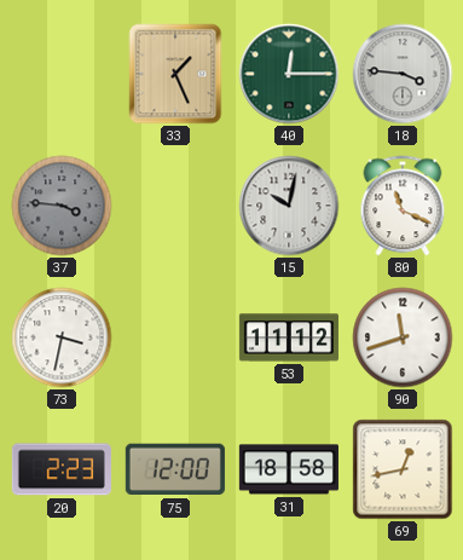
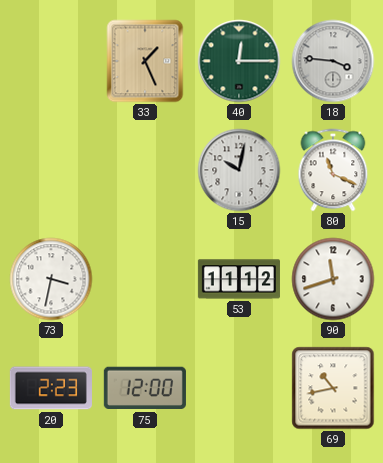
37: 3:46 -> none
31: 18:58 -> none
69: 12:43 -> 10:43
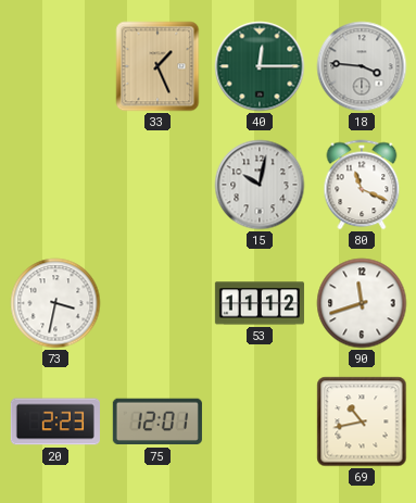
75: 12:00 -> 12:01
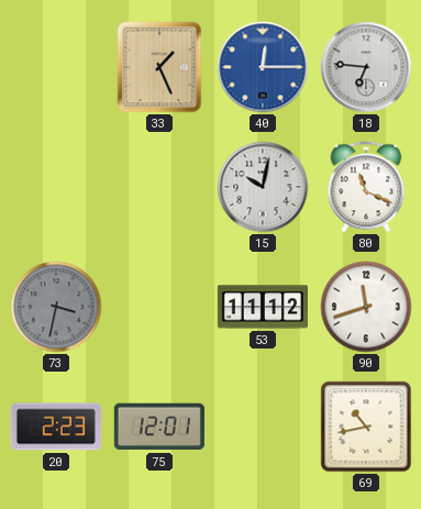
40 dial: green -> blue
18: 3:46 -> 6:46
73 dial: white -> grey
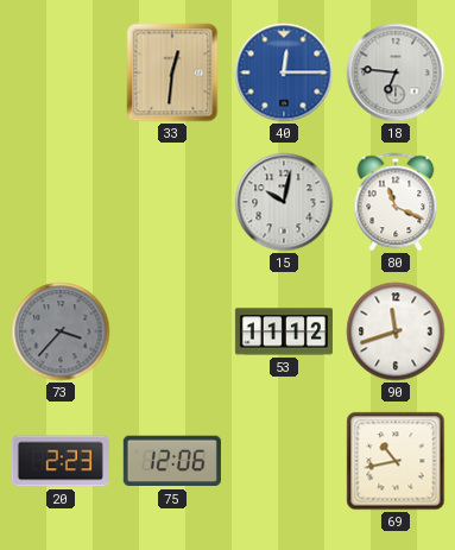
33: 1:26 -> 12:31
73: 3:32 -> 3:37
75: 12:01 -> 12:06
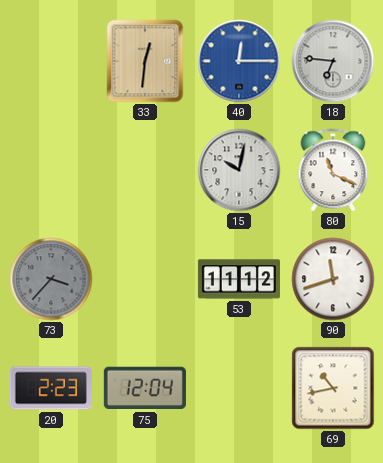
75: 12:06 -> 12:04
